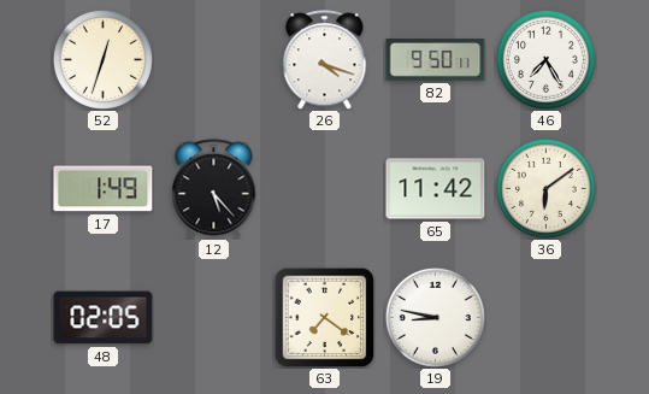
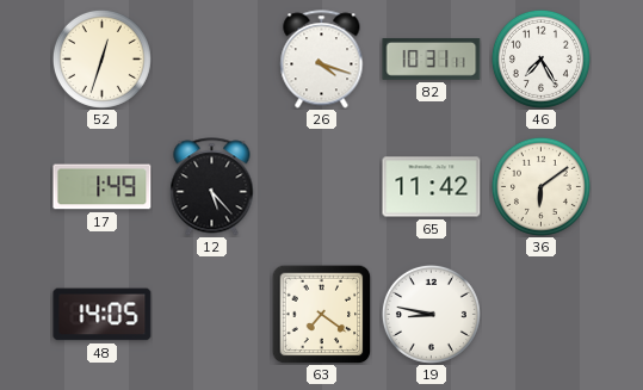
82: 9:50 -> 10:31
48: 02:05 -> 14:05
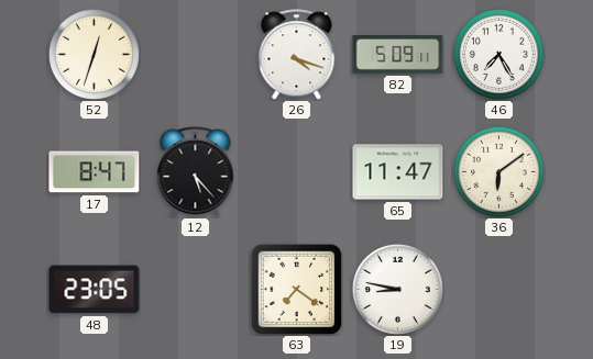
82: 10:31 -> 5:09
17: 1:49 -> 8:47
65: 11:42 -> 11:47
48: 14:05 -> 23:05
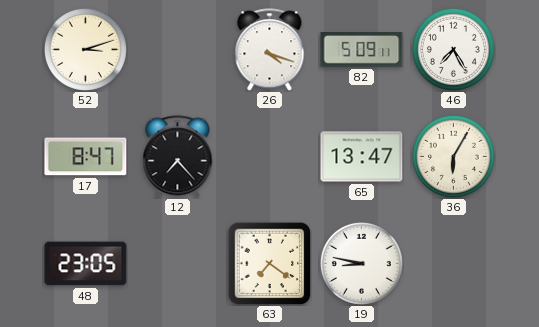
52: 12:33 -> 3:12
12: 5:23 -> 7:23
65: 11:47 -> 13:47
36: 6:09 -> 6:05
